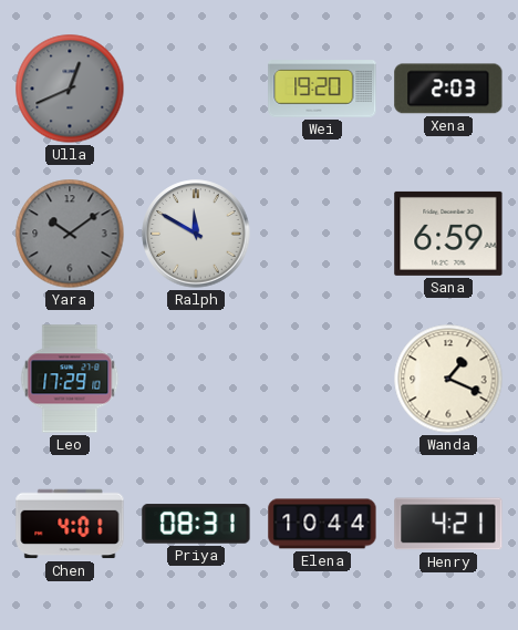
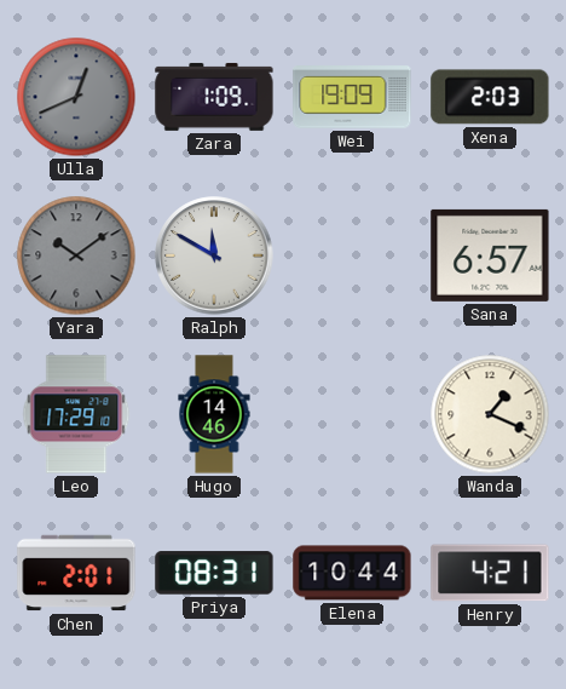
Zara: none -> 1:09
Wei: 19:20 -> 19:09
Sana: 6:59 -> 6:57
Hugo: none -> 14:46
Chen: 4:01 -> 2:01
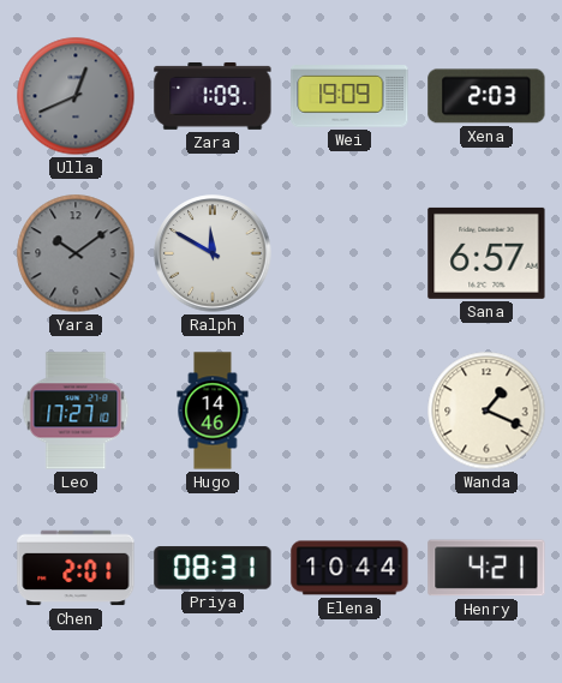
Leo: 17:29 -> 17:27
